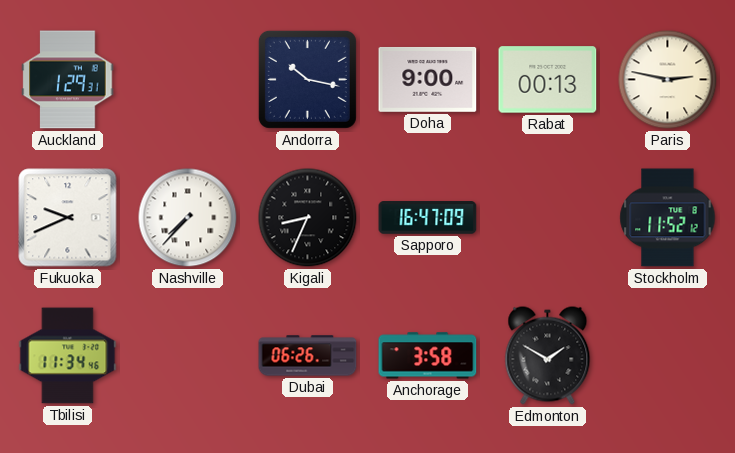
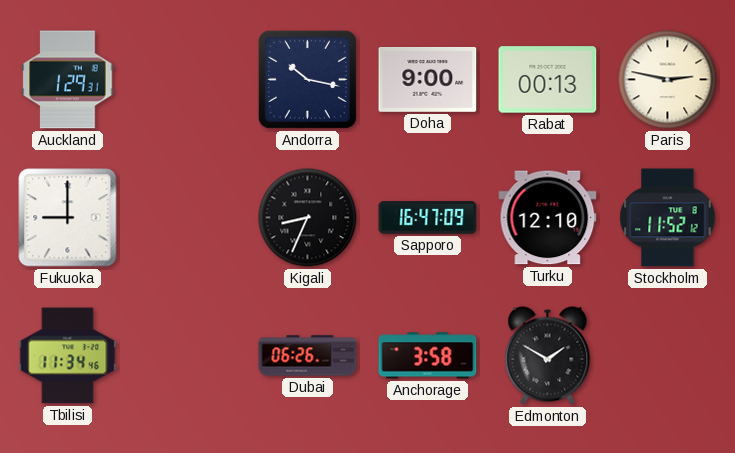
Fukuoka: 9:41 -> 9:00
Nashville: 7:37 -> none
Turku: none -> 12:10
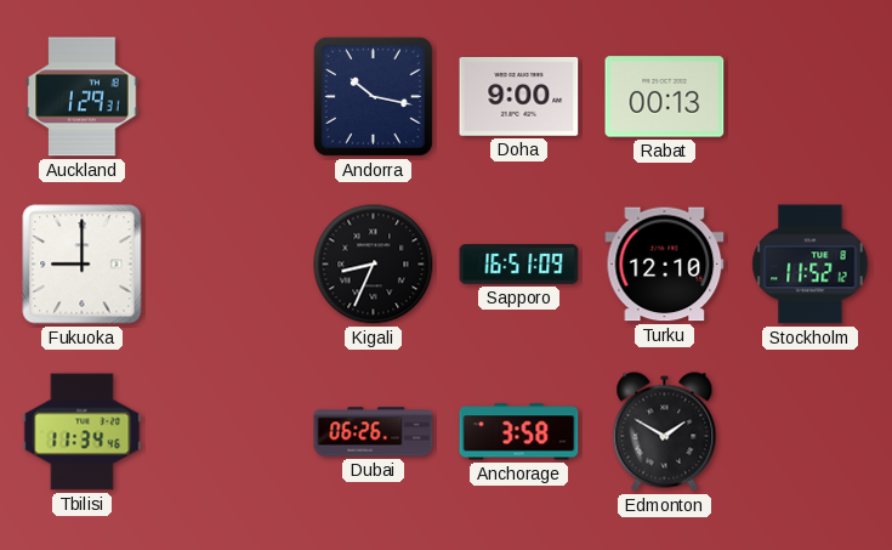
Paris: 2:47 -> none
Sapporo: 16:47 -> 16:51
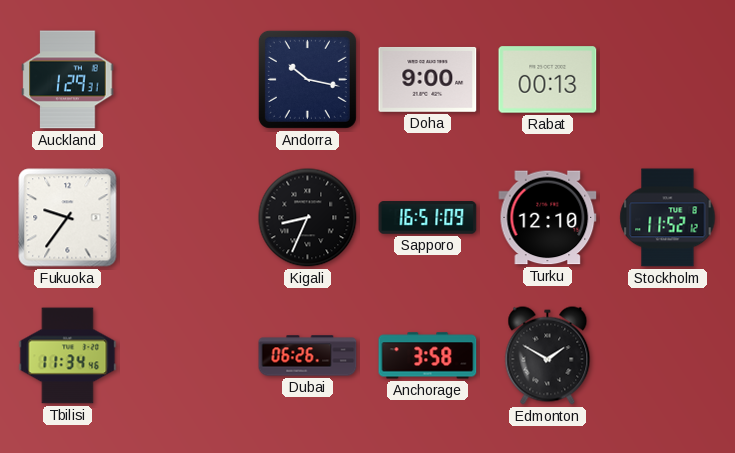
Fukuoka: 9:00 -> 9:36
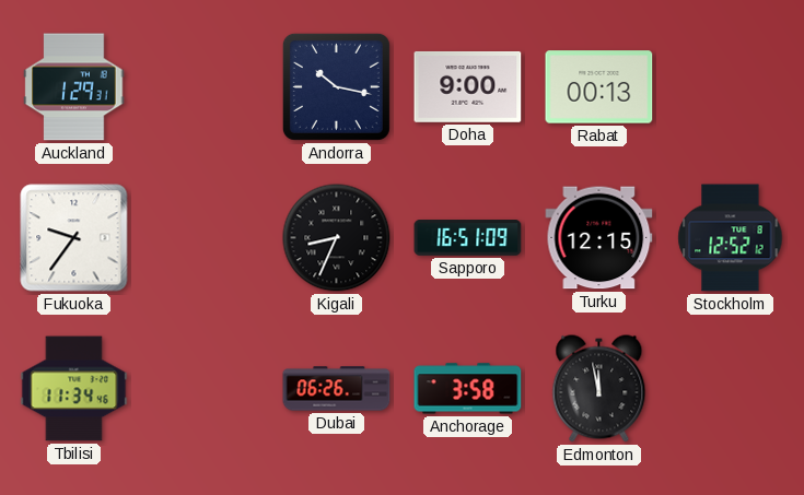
Turku: 12:10 -> 12:15
Stockholm: 11:52 -> 12:52
Edmonton: 1:50 -> 11:58
